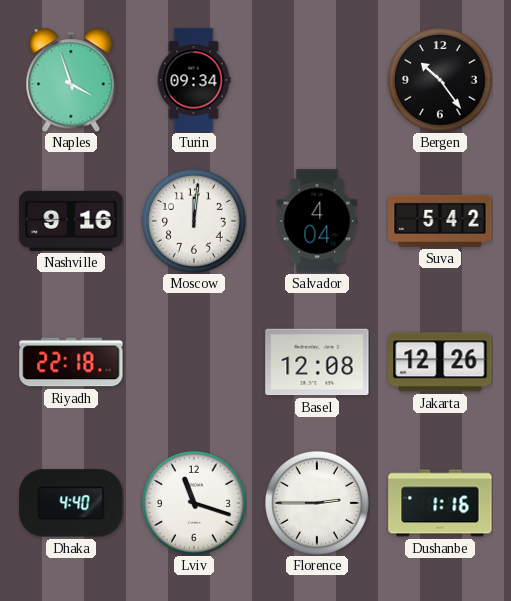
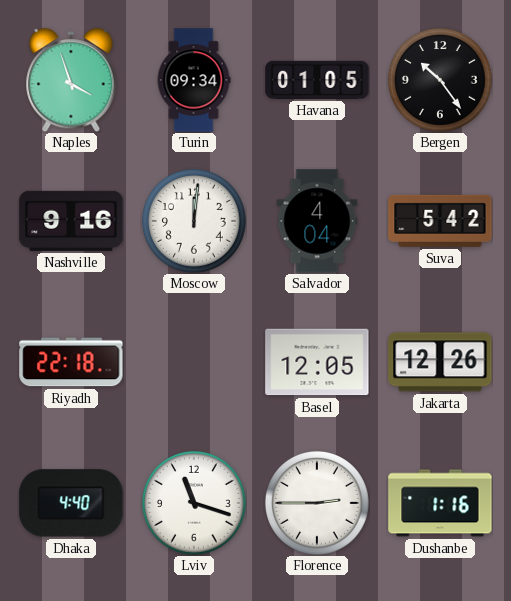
Havana: none -> 01:05
Basel: 12:08 -> 12:05
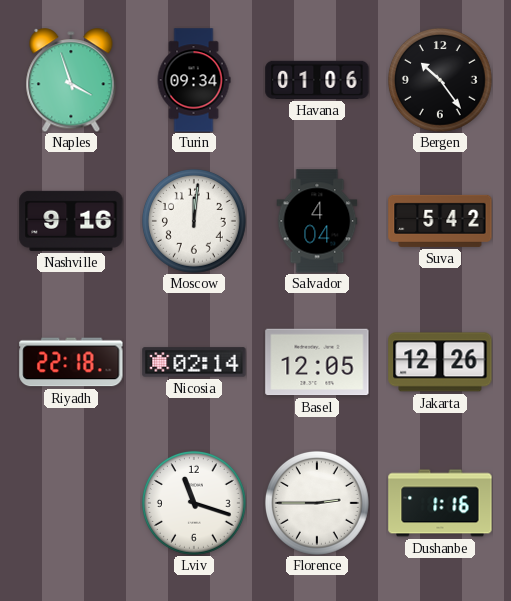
Havana: 01:05 -> 01:06
Nicosia: none -> 02:14
Dhaka: 4:40 -> none
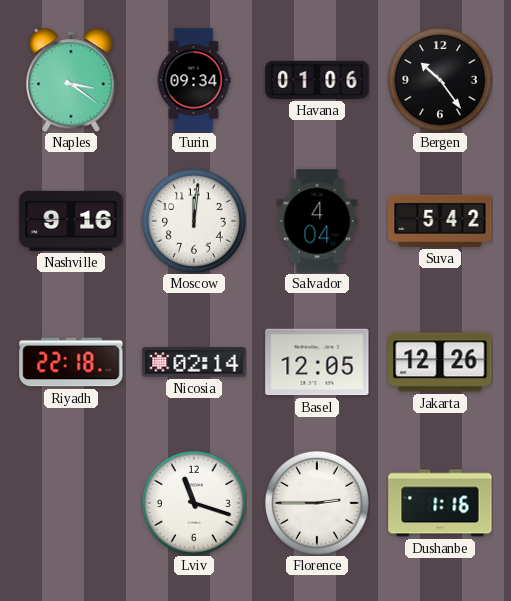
Naples: 3:57 -> 3:21
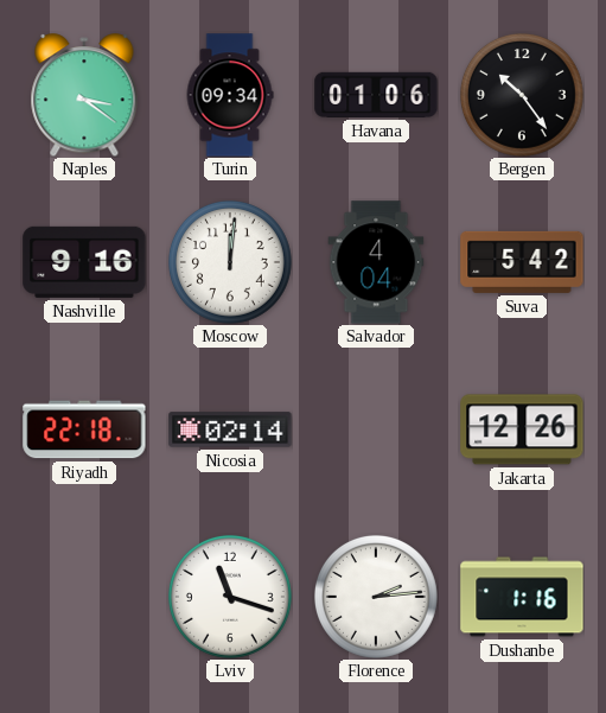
Basel: 12:05 -> none
Florence: 2:45 -> 2:14
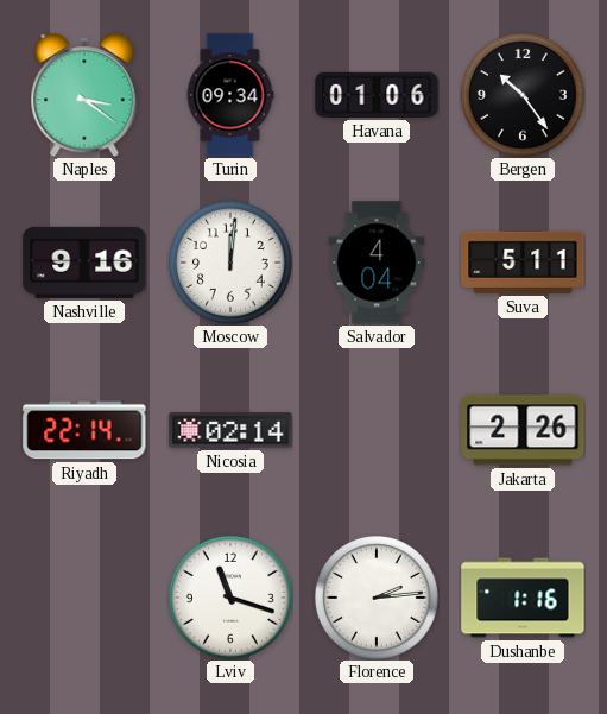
Suva: 5:42 -> 5:11
Riyadh: 22:18 -> 22:14
Jakarta: 12:26 -> 2:26
